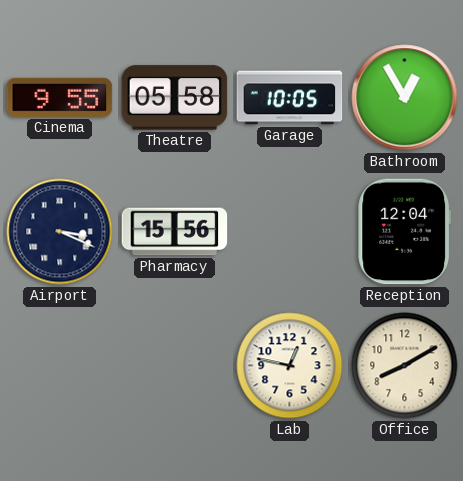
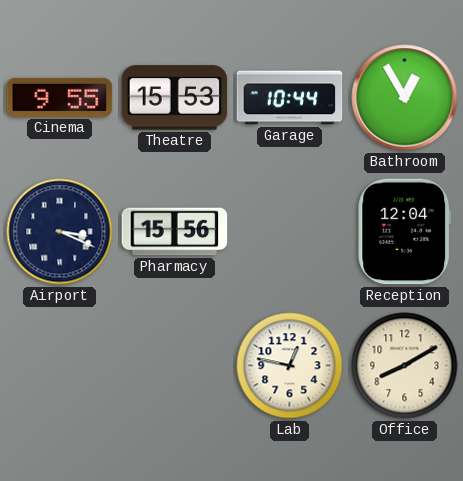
Theatre: 05:58 -> 15:53
Garage: 10:05 -> 10:44
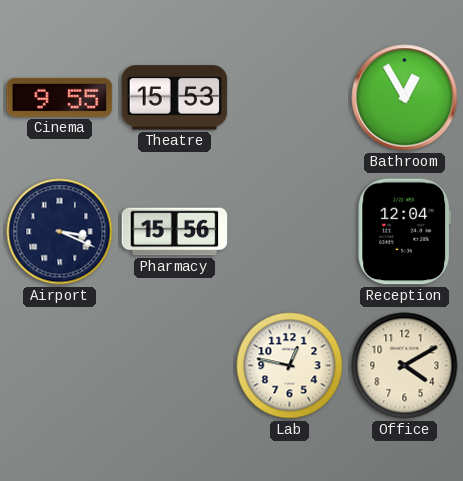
Garage: 10:44 -> none
Office: 8:10 -> 4:10
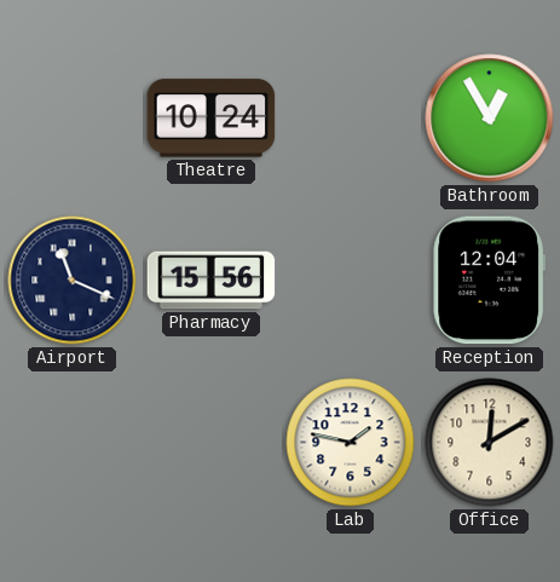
Cinema: 9:55 -> none
Theatre: 15:53 -> 10:24
Airport: 3:19 -> 11:19
Lab: 12:47 -> 1:47
Office: 4:10 -> 12:10
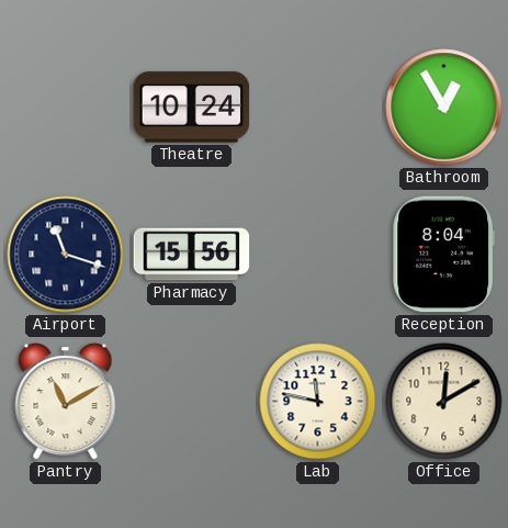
Airport: 11:19 -> 11:18
Reception: 12:04 -> 8:04
Pantry: none -> 11:10
Lab: 1:47 -> 11:47
